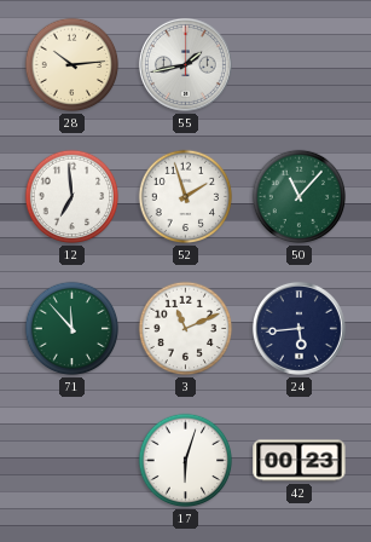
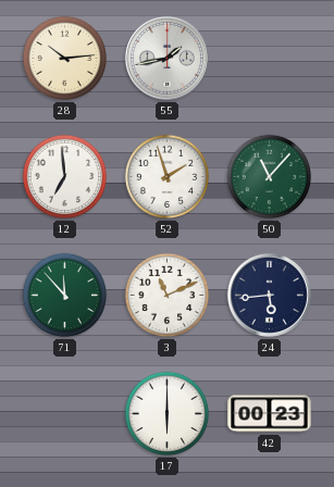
17: 6:03 -> 6:00
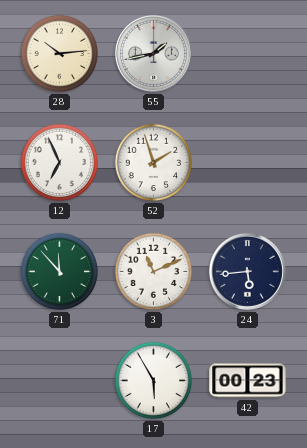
12: 6:59 -> 6:56
50: 11:07 -> none
17: 6:00 -> 5:55
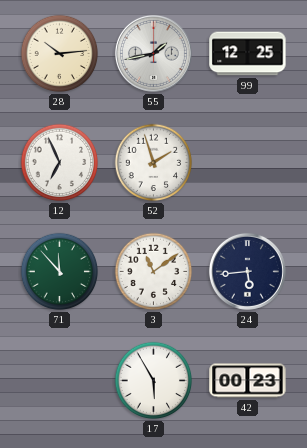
99: none -> 12:25
3: 11:11 -> 11:09
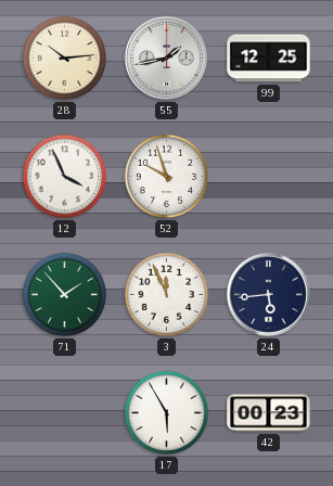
12: 6:56 -> 3:56
52: 1:57 -> 9:57
71: 11:53 -> 1:53
3: 11:09 -> 11:56
